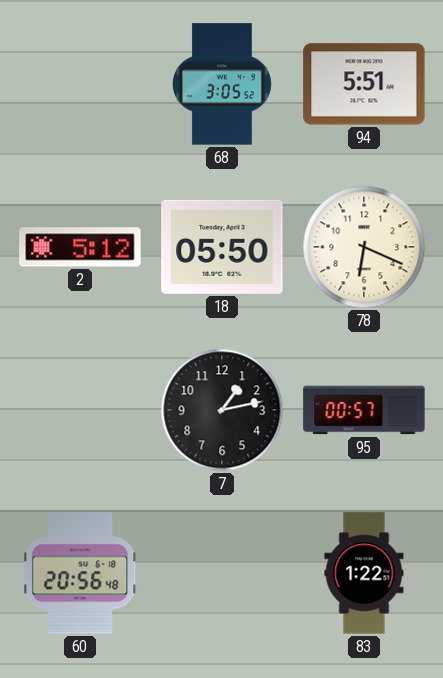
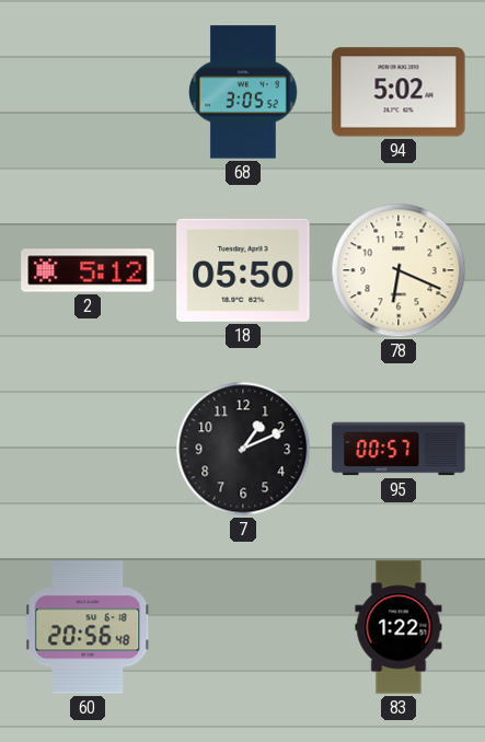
94: 5:51 -> 5:02
7: 1:13 -> 1:11
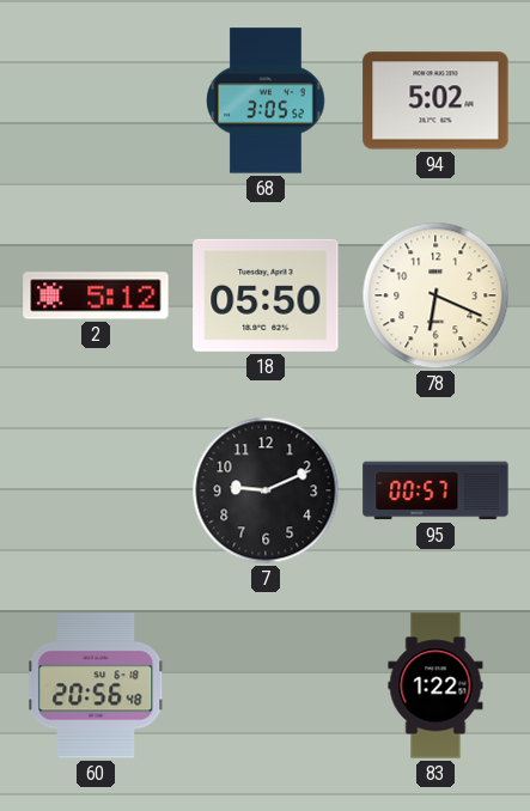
7: 1:11 -> 9:11
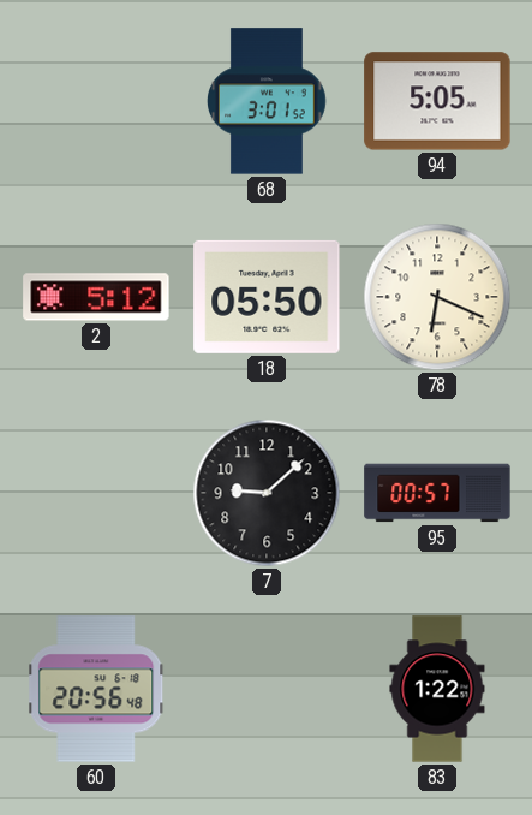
68: 3:05 -> 3:01
94: 5:02 -> 5:05
7: 9:11 -> 9:08
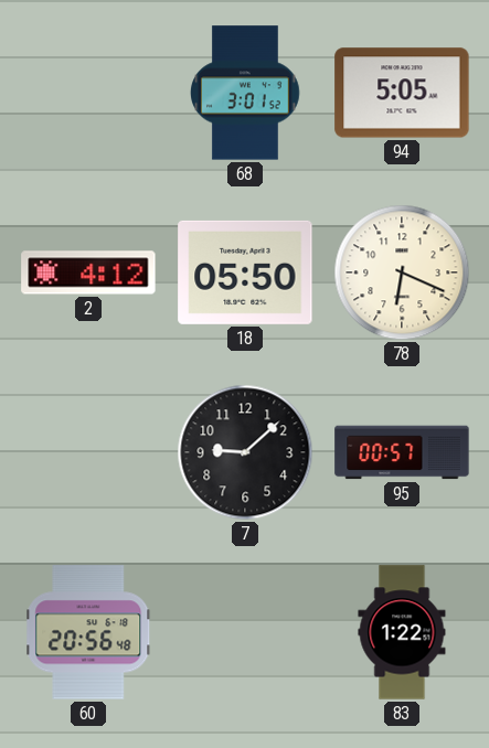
2: 5:12 -> 4:12
